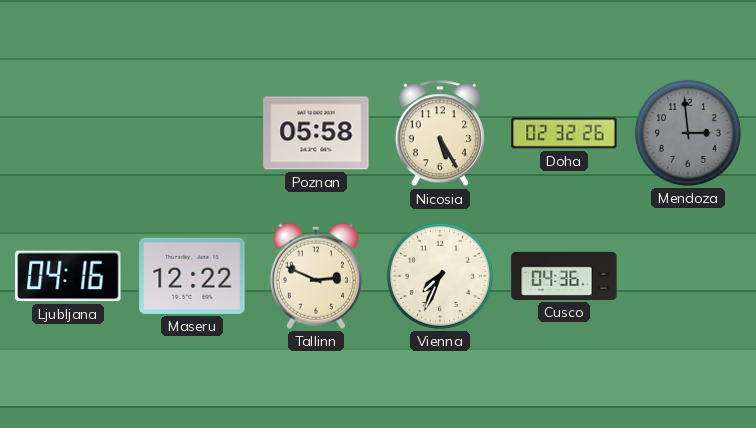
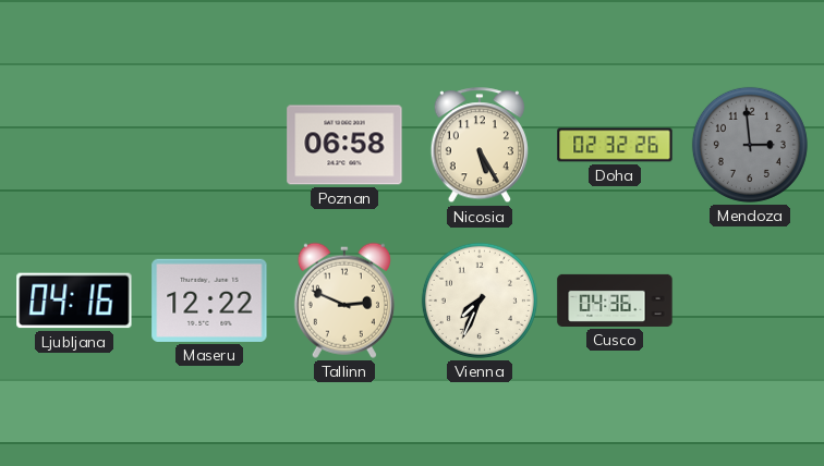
Poznan: 05:58 -> 06:58
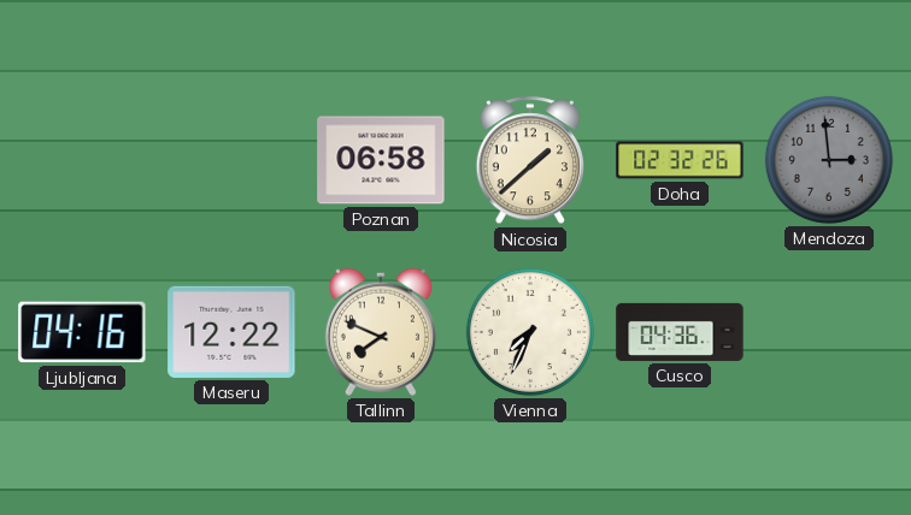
Nicosia: 5:25 -> 1:38
Tallinn: 2:49 -> 7:49
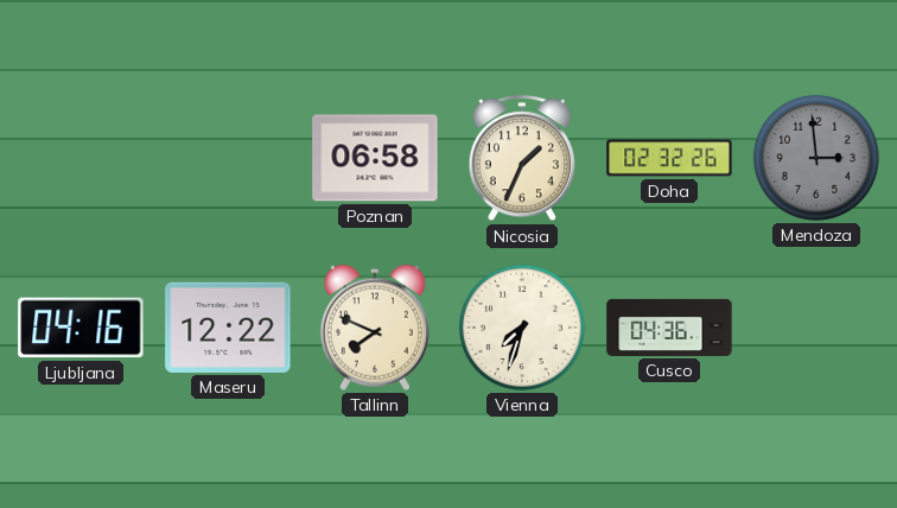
Nicosia: 1:38 -> 1:34
Vienna: 7:34 -> 7:33
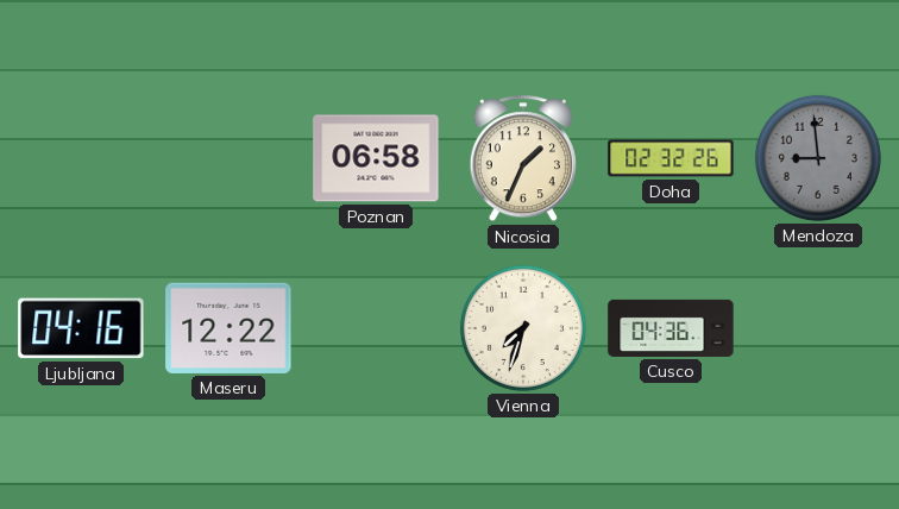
Mendoza: 2:59 -> 8:59
Tallinn: 7:49 -> none
